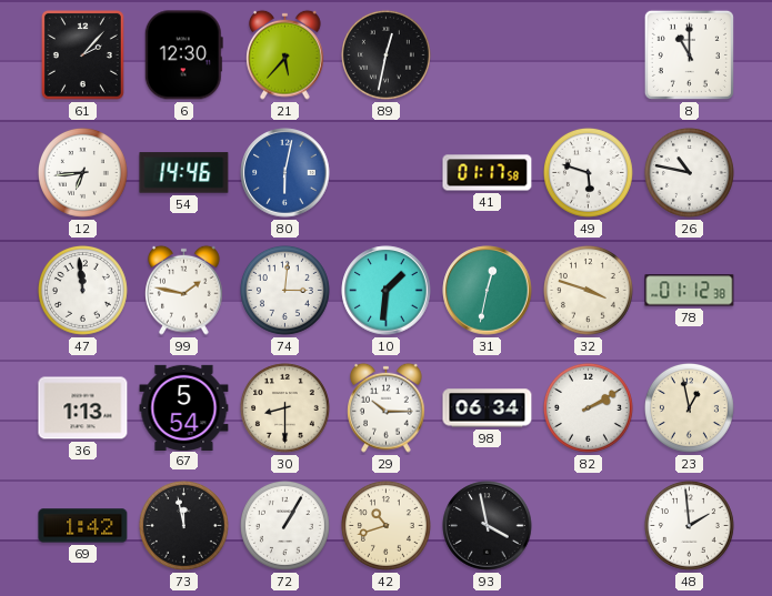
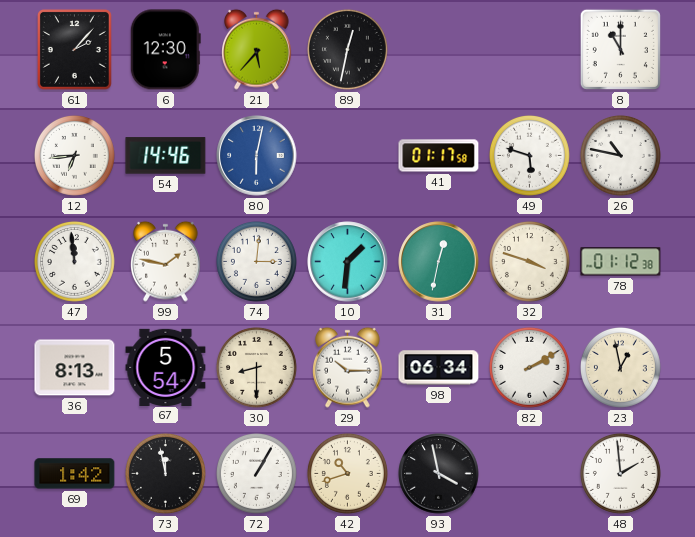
36: 1:13 -> 8:13
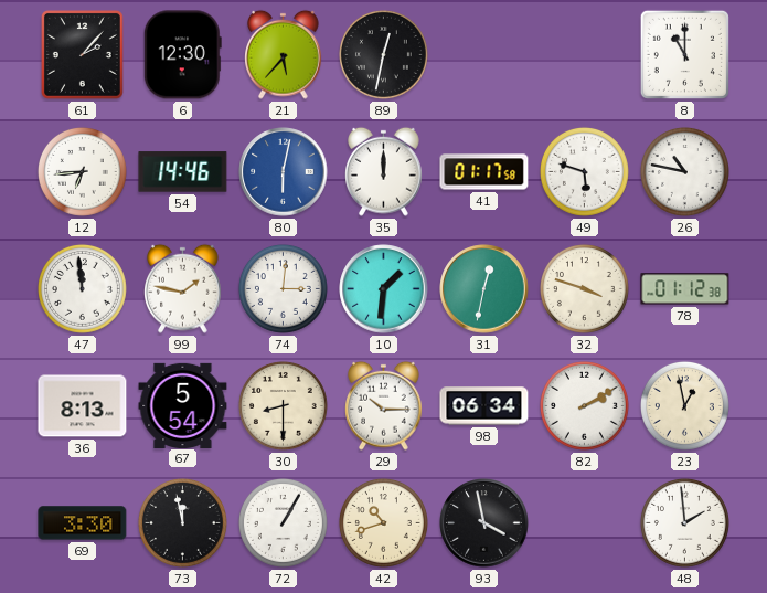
35: none -> 12:00
69: 1:42 -> 3:30
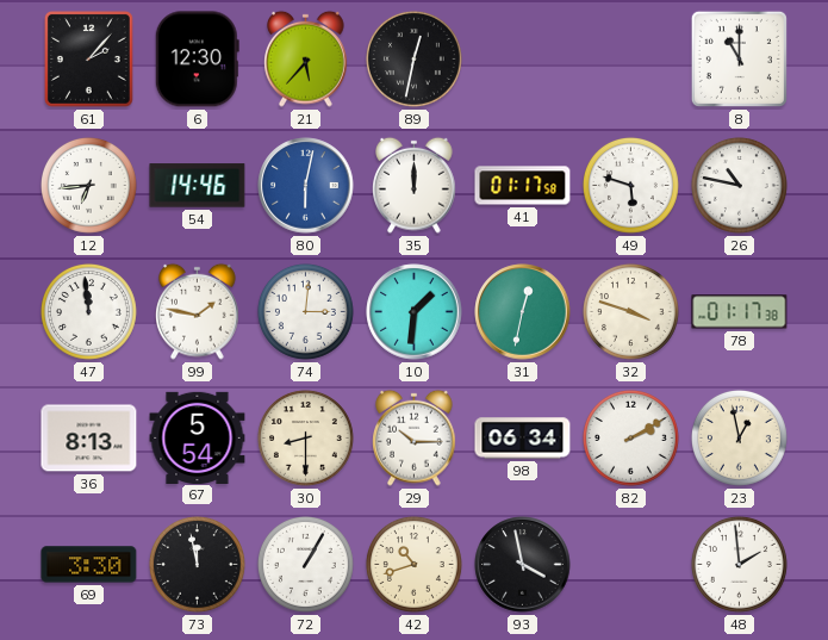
78: 01:12 -> 01:17
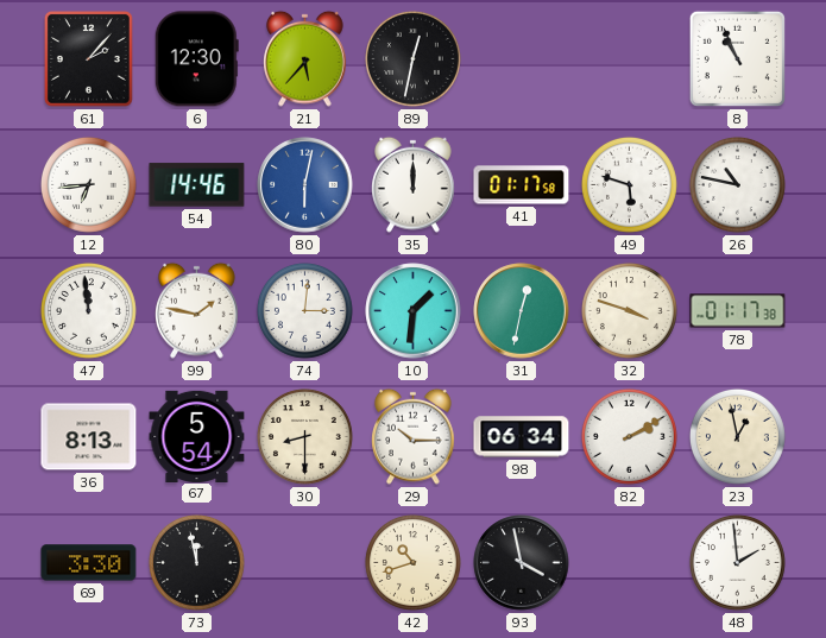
8: 11:00 -> 10:56
72: 1:05 -> none
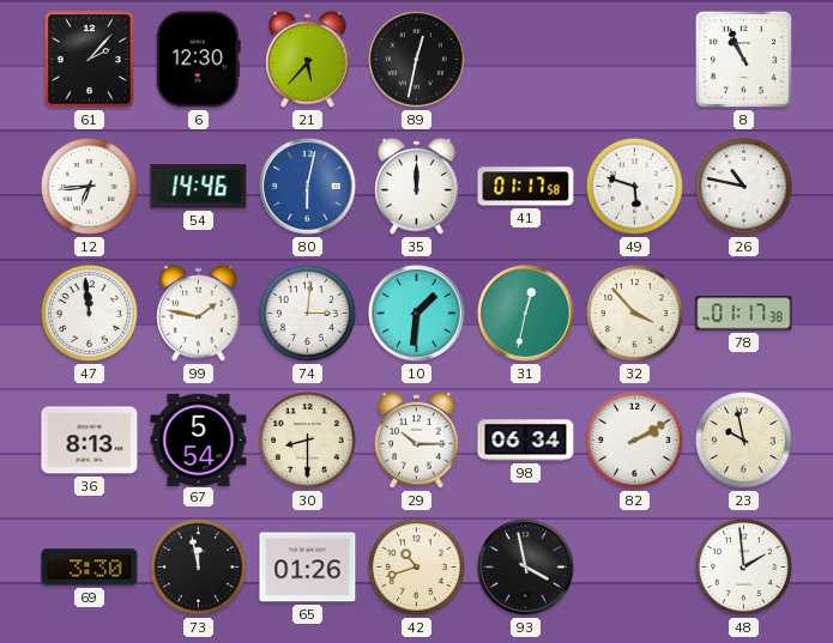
32: 3:48 -> 3:53
23: 12:58 -> 9:58
65: none -> 01:26
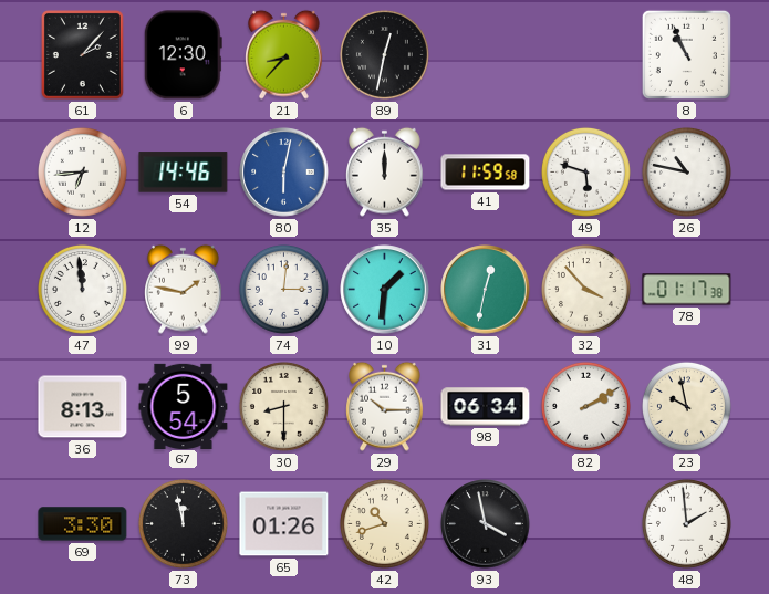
21: 5:37 -> 8:37
41: 01:17 -> 11:59
